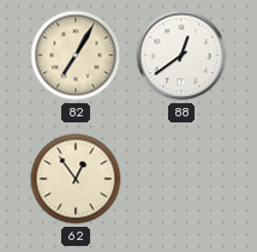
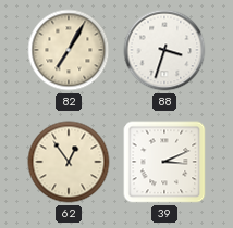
88: 12:39 -> 3:33
39: none -> 3:11
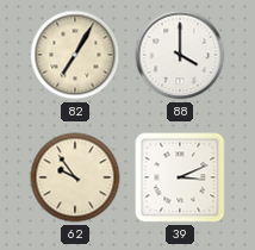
88: 3:33 -> 4:00
62: 12:54 -> 9:54
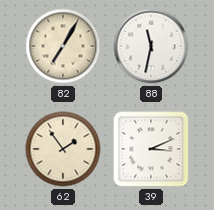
88: 4:00 -> 11:32
62: 9:54 -> 1:54
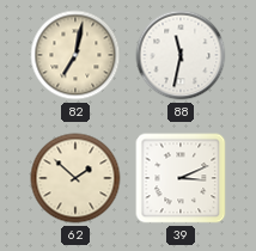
82: 7:05 -> 7:02
62: 1:54 -> 1:52
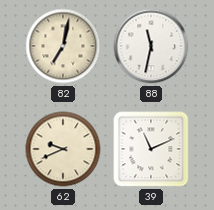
62: 1:52 -> 9:41
39: 3:11 -> 11:11
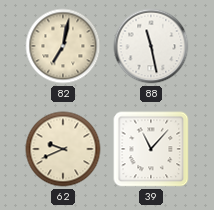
88: 11:32 -> 11:28
39: 11:11 -> 11:07
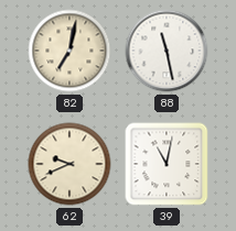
39: 11:07 -> 11:02
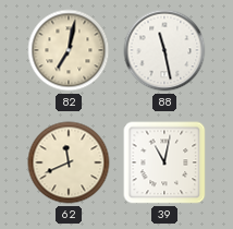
62: 9:41 -> 11:41
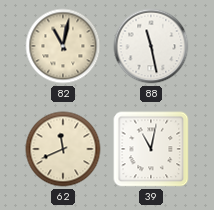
82: 7:02 -> 11:02
